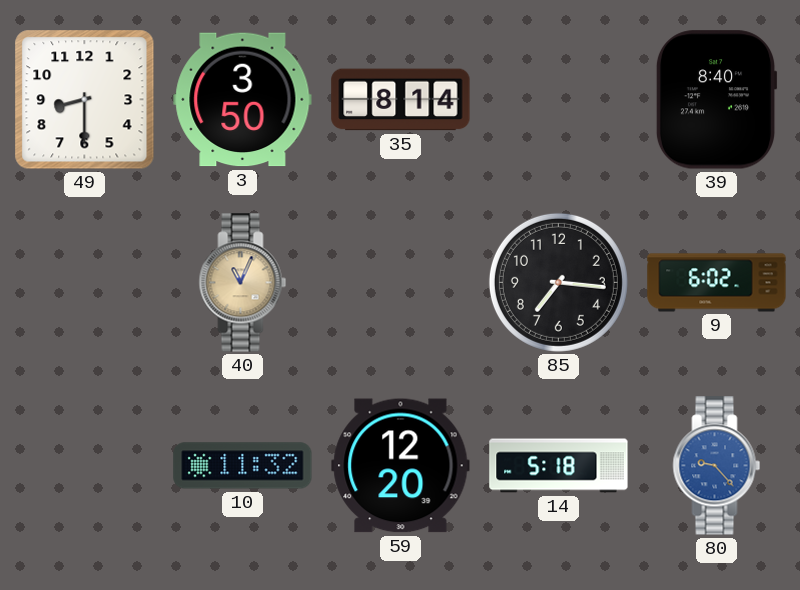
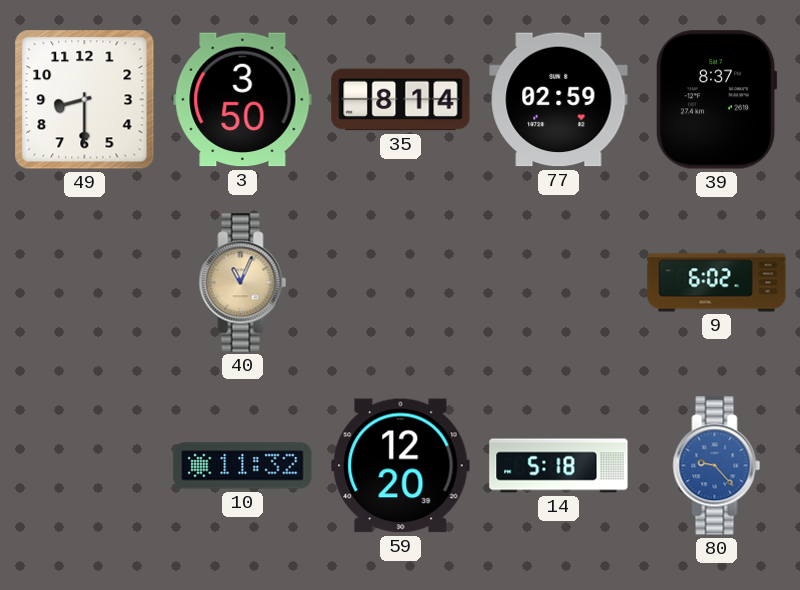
77: none -> 02:59
39: 8:40 -> 8:37
85: 7:16 -> none
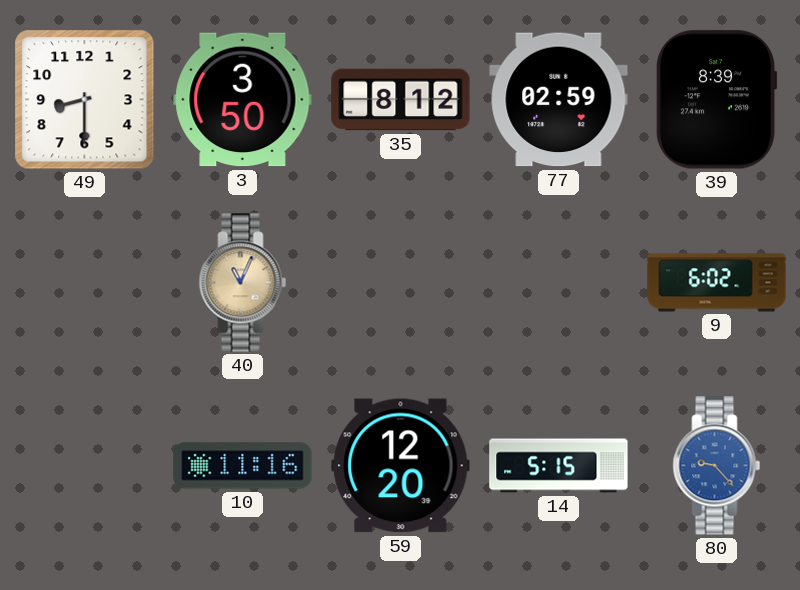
35: 8:14 -> 8:12
39: 8:37 -> 8:39
10: 11:32 -> 11:16
14: 5:18 -> 5:15
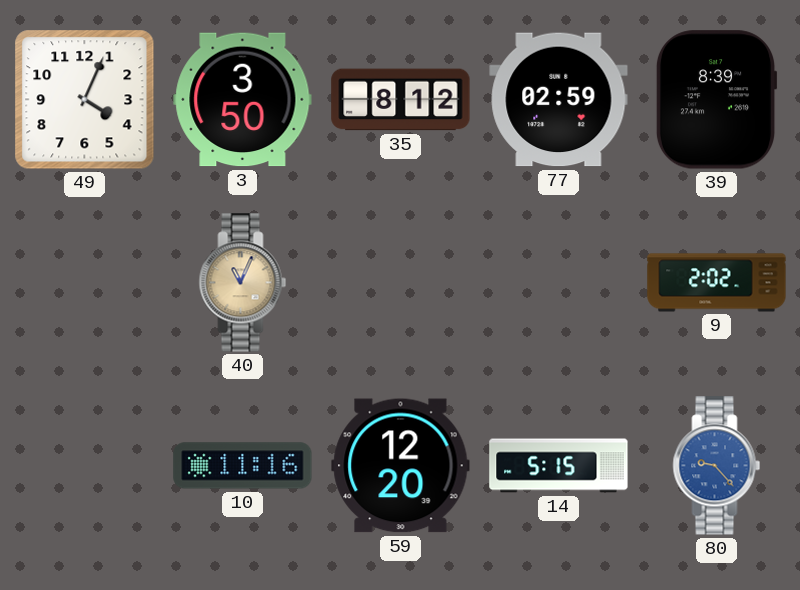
49: 8:30 -> 4:04
9: 6:02 -> 2:02
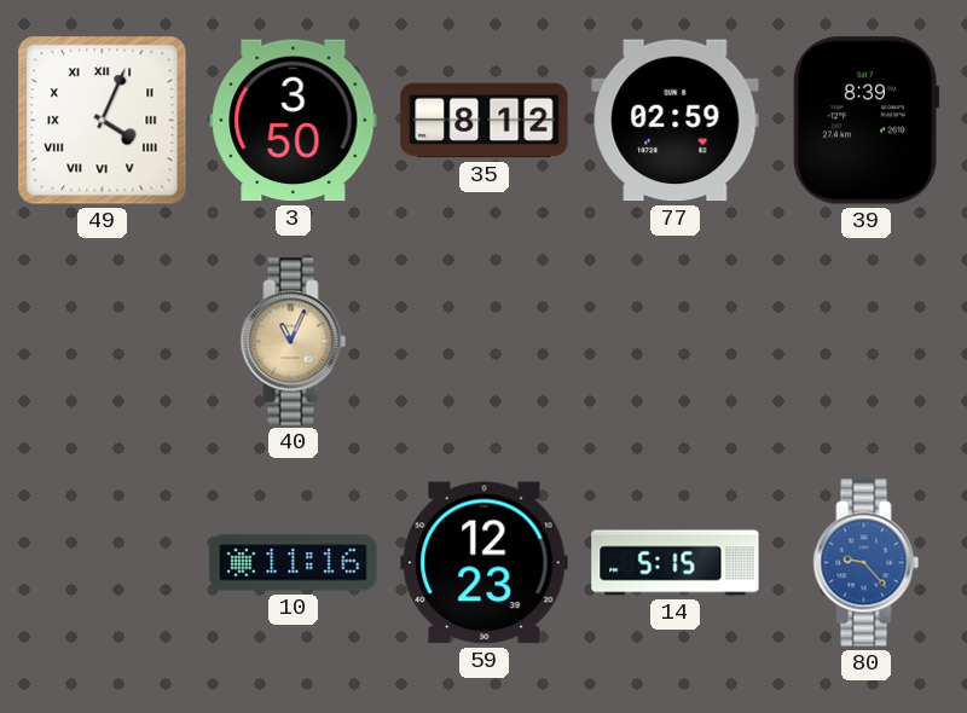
49 numerals: Arabic -> Roman
9: 2:02 -> none
59: 12:20 -> 12:23
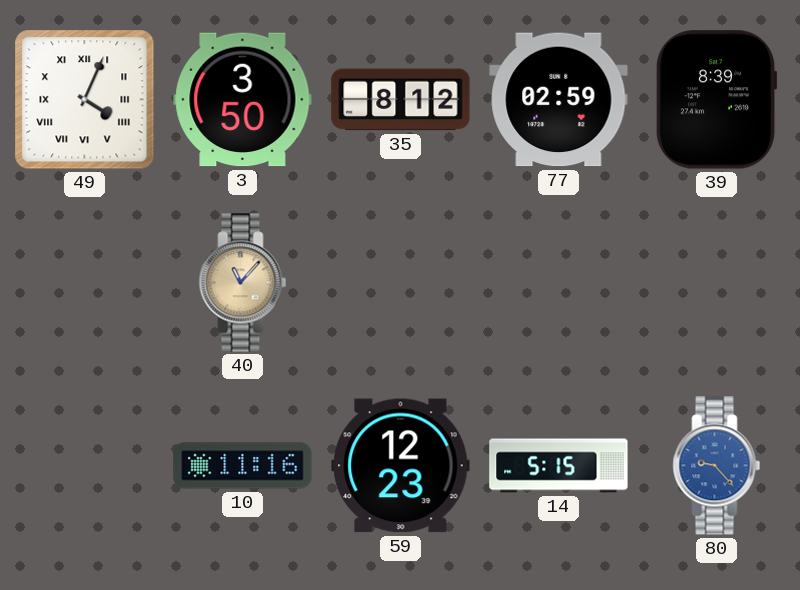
40: 11:04 -> 11:07
